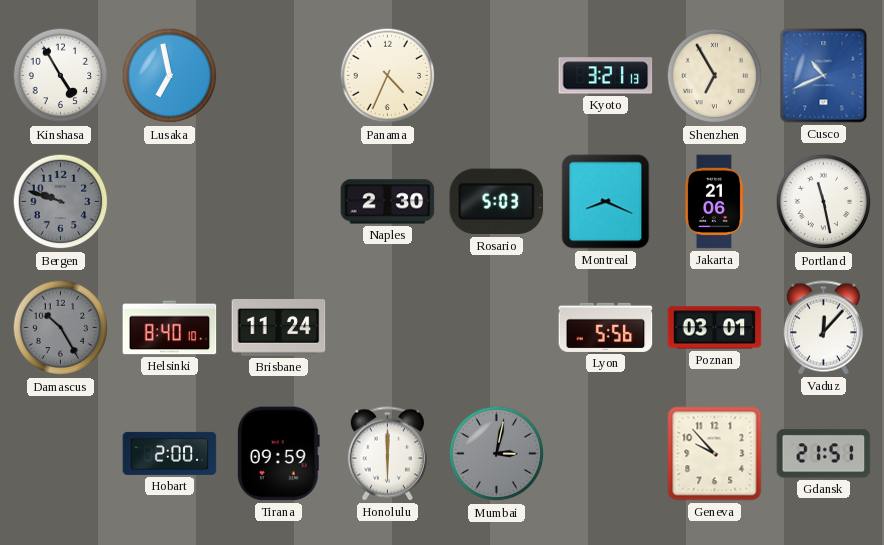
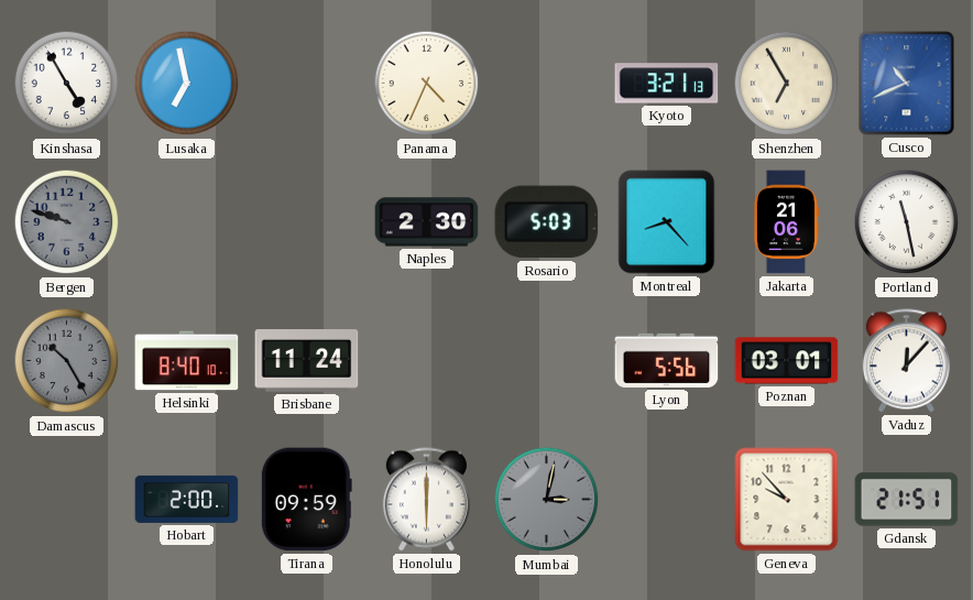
Montreal: 8:19 -> 8:23
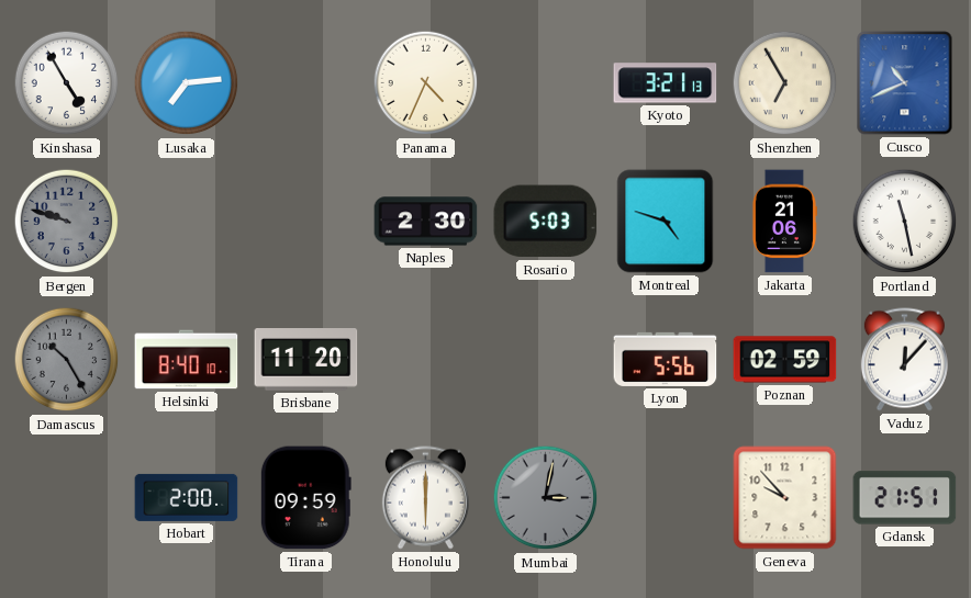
Lusaka: 6:58 -> 7:14
Montreal: 8:23 -> 4:48
Brisbane: 11:24 -> 11:20
Poznan: 03:01 -> 02:59
